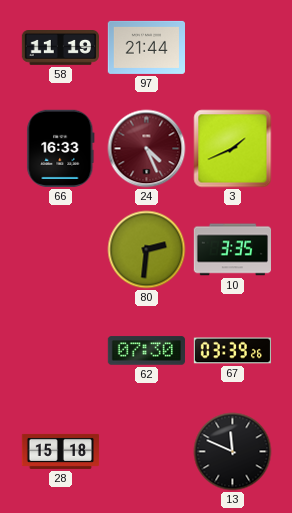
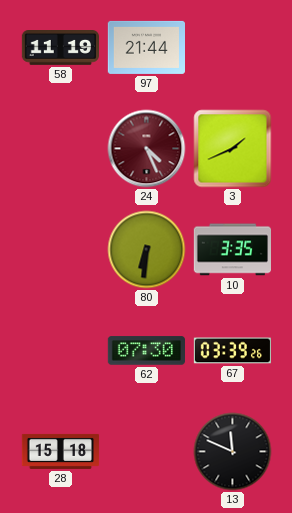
66: 16:33 -> none
80: 2:31 -> 6:31
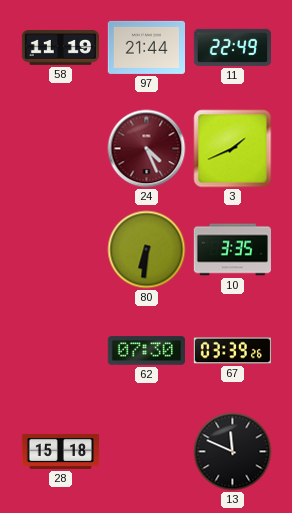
11: none -> 22:49
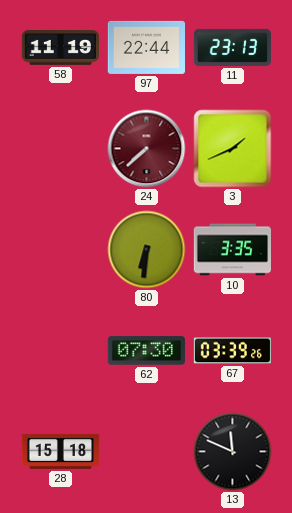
97: 21:44 -> 22:44
11: 22:49 -> 23:13
24: 4:26 -> 7:38
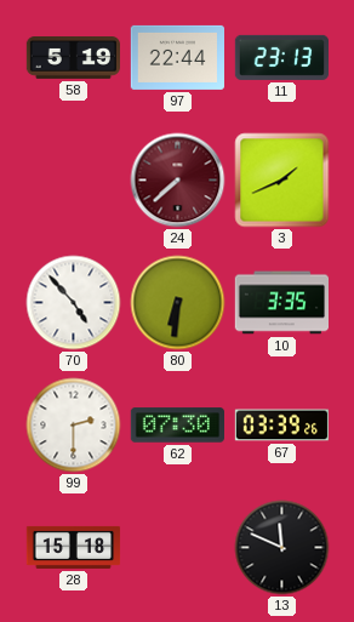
58: 11:19 -> 5:19
70: none -> 4:53
99: none -> 2:30
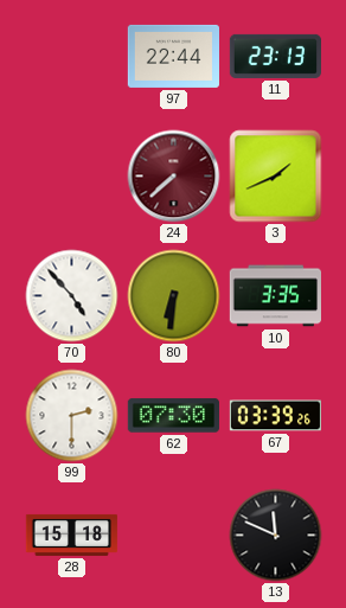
58: 5:19 -> none
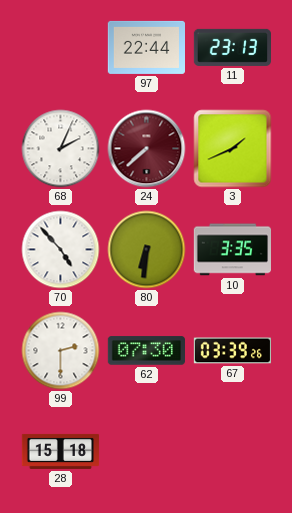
68: none -> 2:04
13: 11:49 -> none
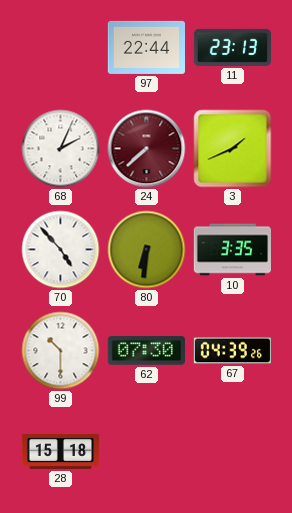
99: 2:30 -> 10:30
67: 03:39 -> 04:39
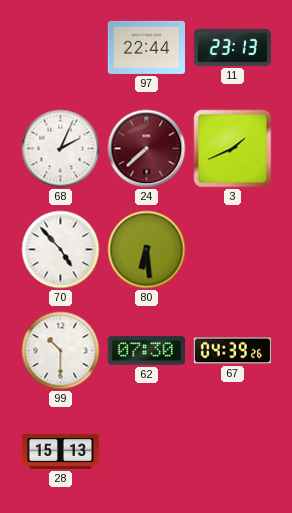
80: 6:31 -> 6:29
10: 3:35 -> none
28: 15:18 -> 15:13
